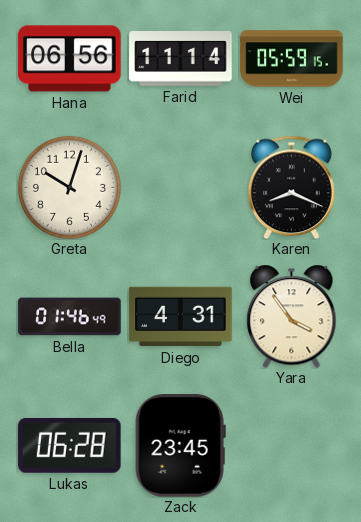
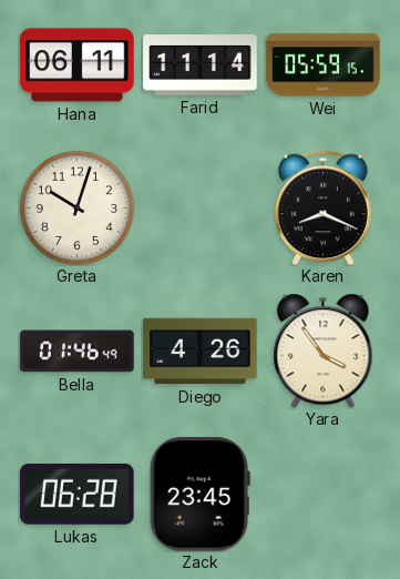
Hana: 06:56 -> 06:11
Diego: 4:31 -> 4:26
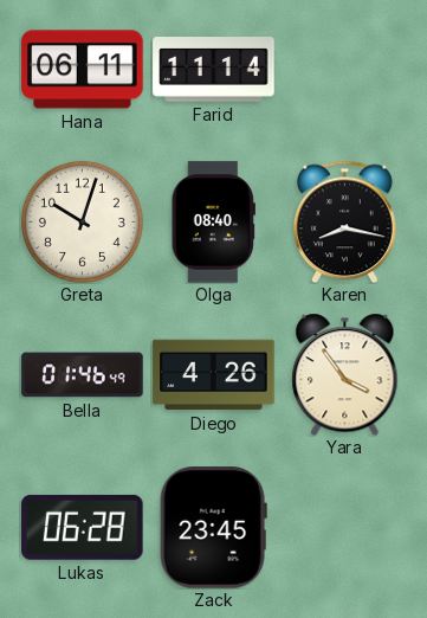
Wei: 05:59 -> none
Olga: none -> 08:40
Karen: 8:19 -> 8:17
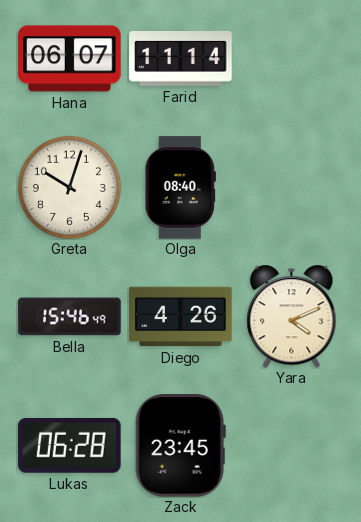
Hana: 06:11 -> 06:07
Karen: 8:17 -> none
Bella: 01:46 -> 15:46
Yara: 3:54 -> 4:11
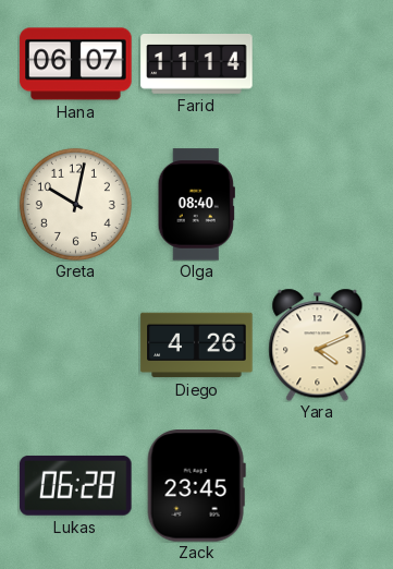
Greta: 10:03 -> 10:02
Bella: 15:46 -> none
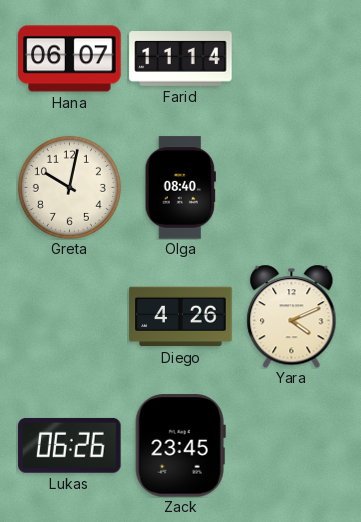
Lukas: 06:28 -> 06:26
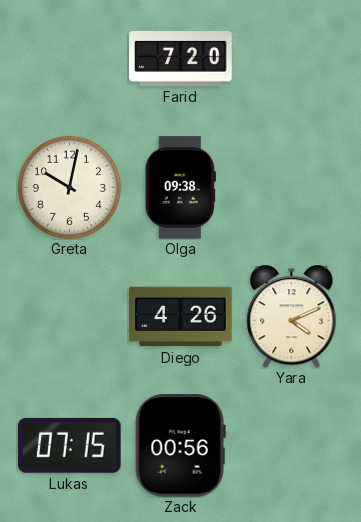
Hana: 06:07 -> none
Farid: 11:14 -> 7:20
Olga: 08:40 -> 09:38
Lukas: 06:26 -> 07:15
Zack: 23:45 -> 00:56
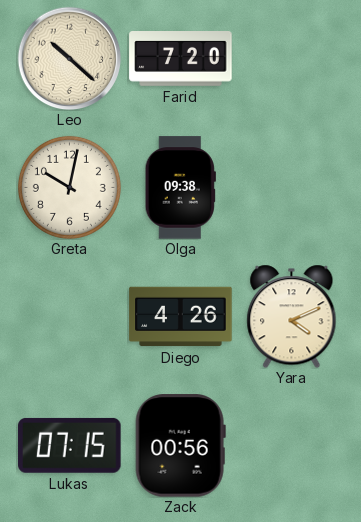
Leo: none -> 10:22
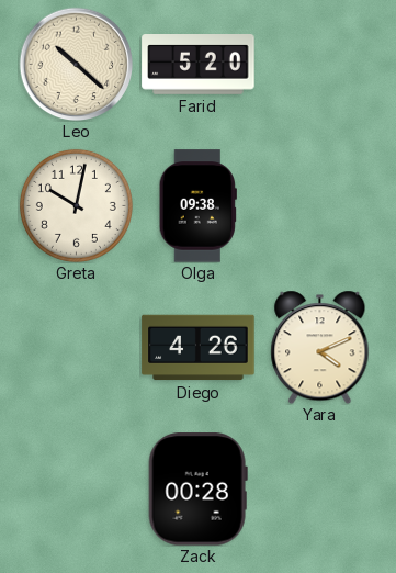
Farid: 7:20 -> 5:20
Lukas: 07:15 -> none
Zack: 00:56 -> 00:28
